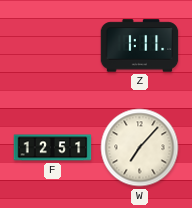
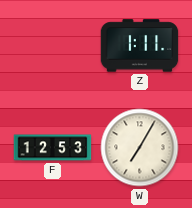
F: 12:51 -> 12:53
W: 7:07 -> 7:05
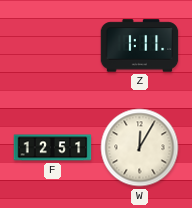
F: 12:53 -> 12:51
W: 7:05 -> 12:05
